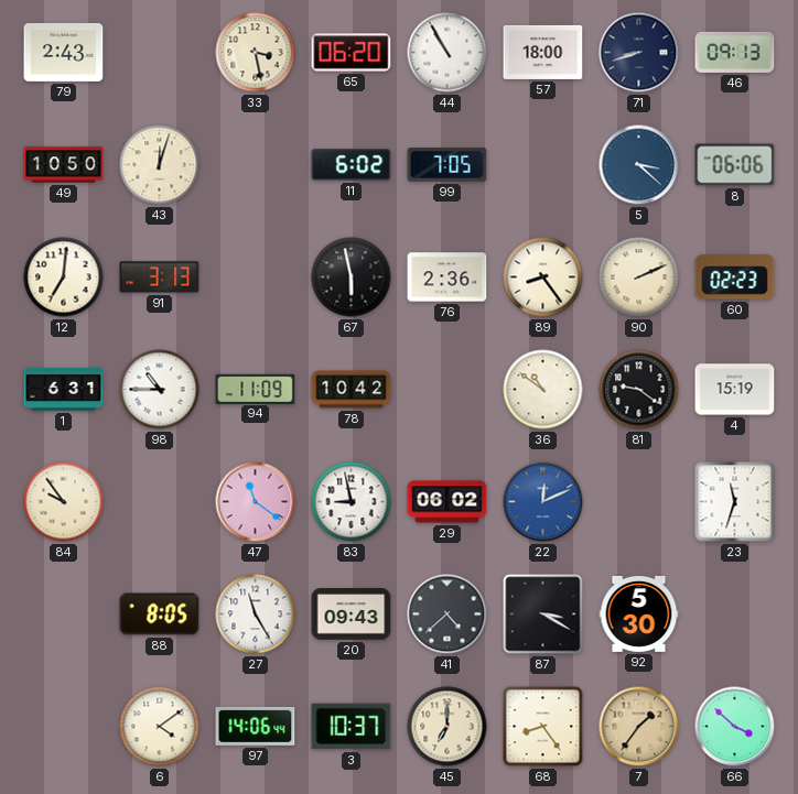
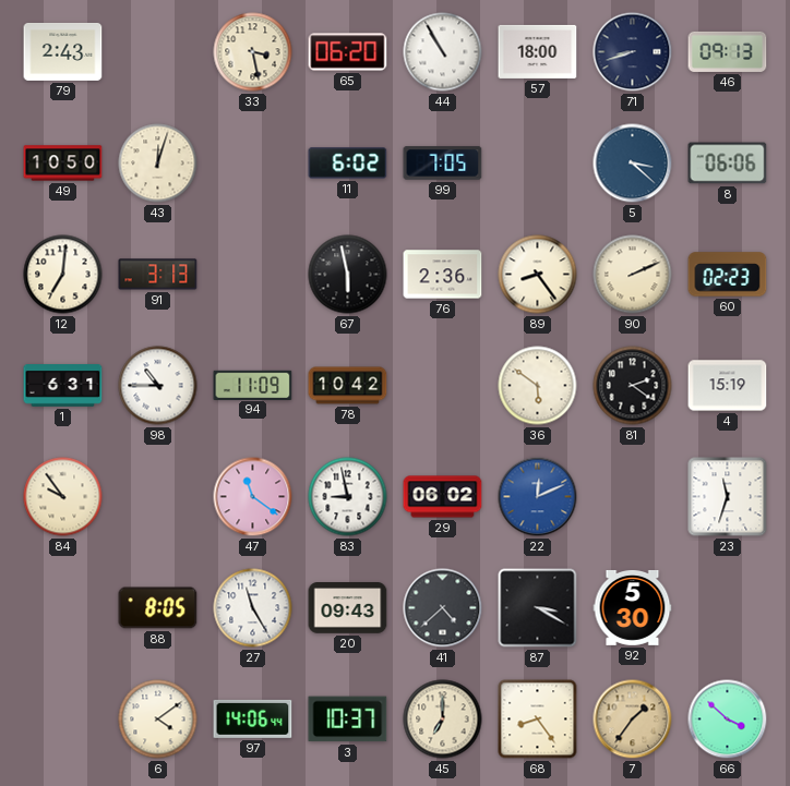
36: 10:51 -> 5:51
81: 9:21 -> 2:21
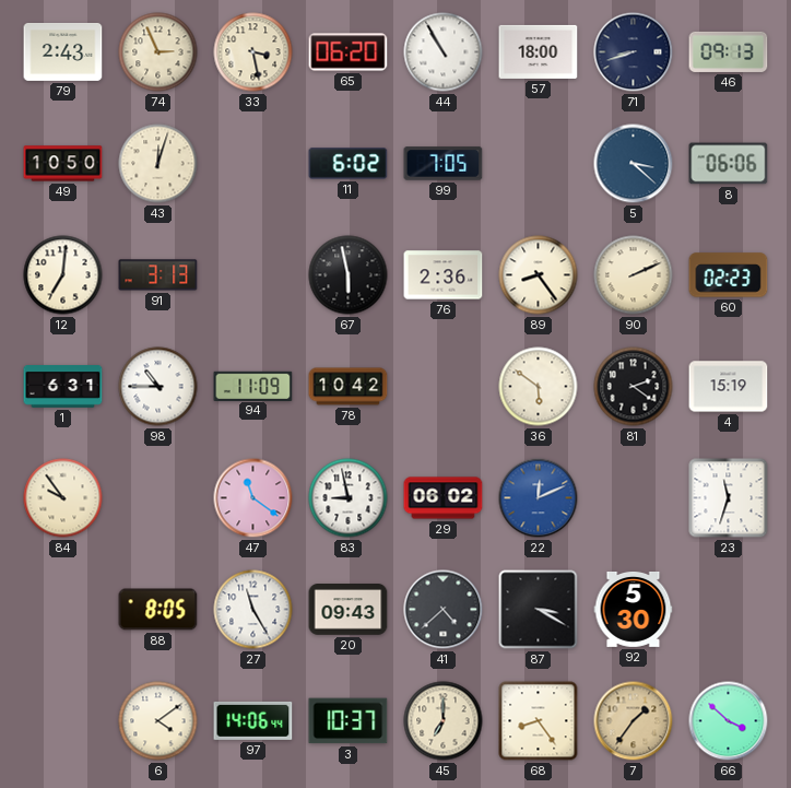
74: none -> 2:56
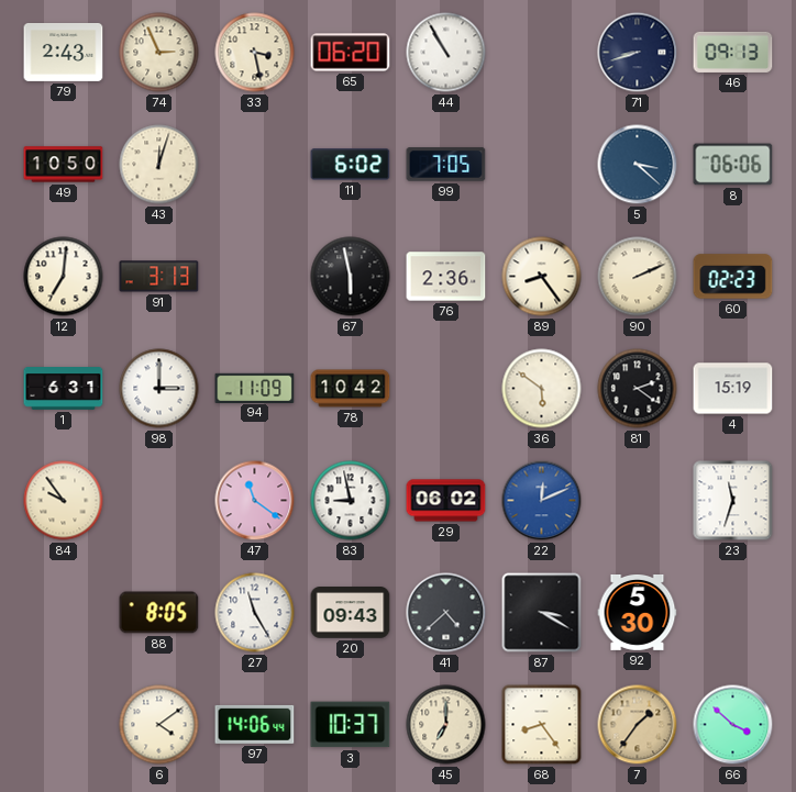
57: 18:00 -> none
98: 10:45 -> 3:00
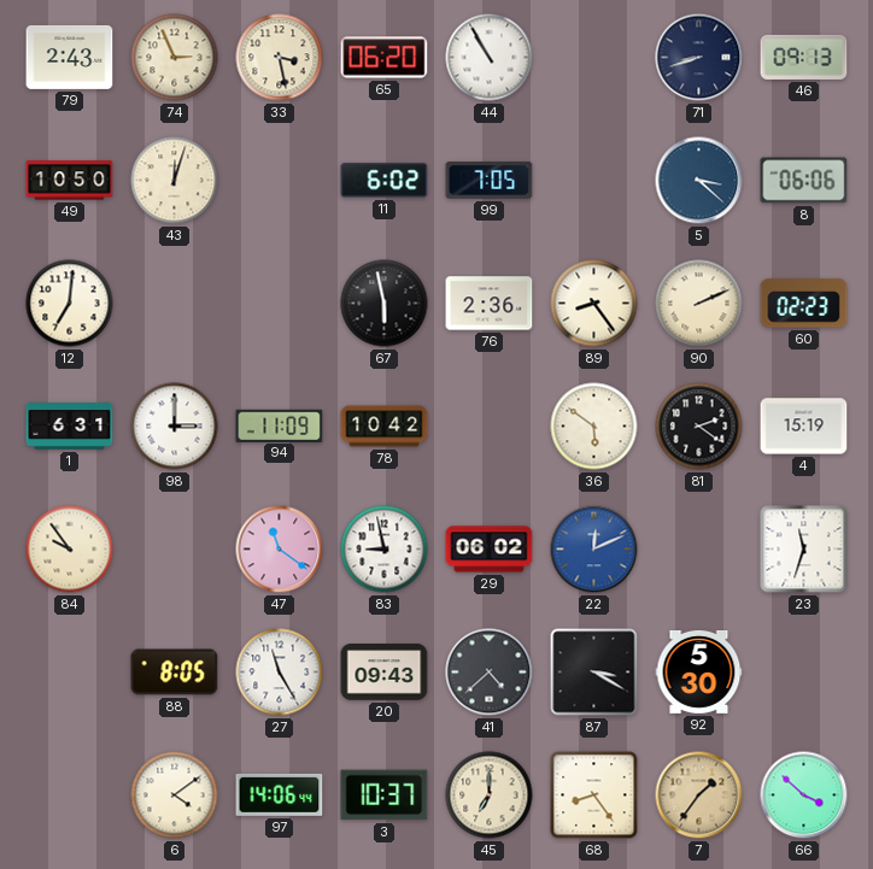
91: 3:13 -> none
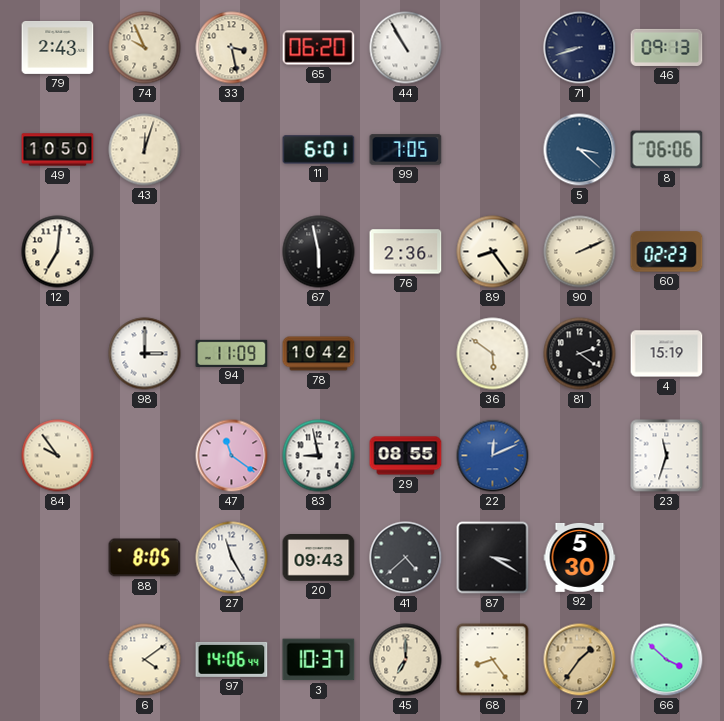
74: 2:56 -> 9:56
11: 6:02 -> 6:01
1: 6:31 -> none
29: 06:02 -> 08:55
